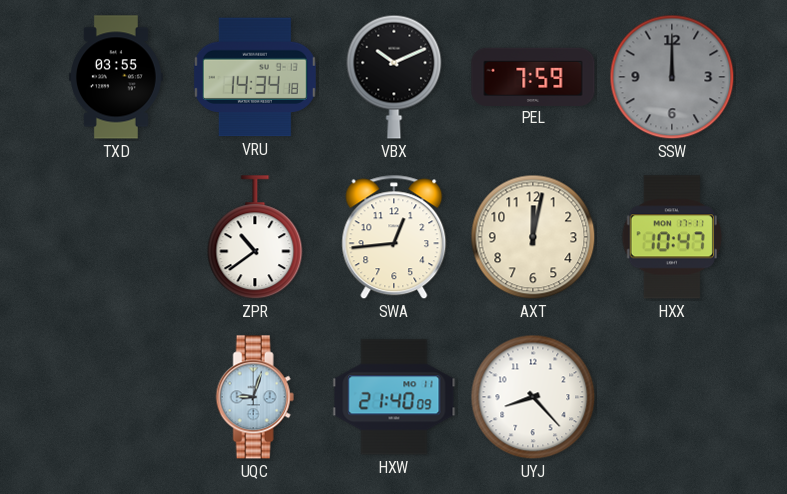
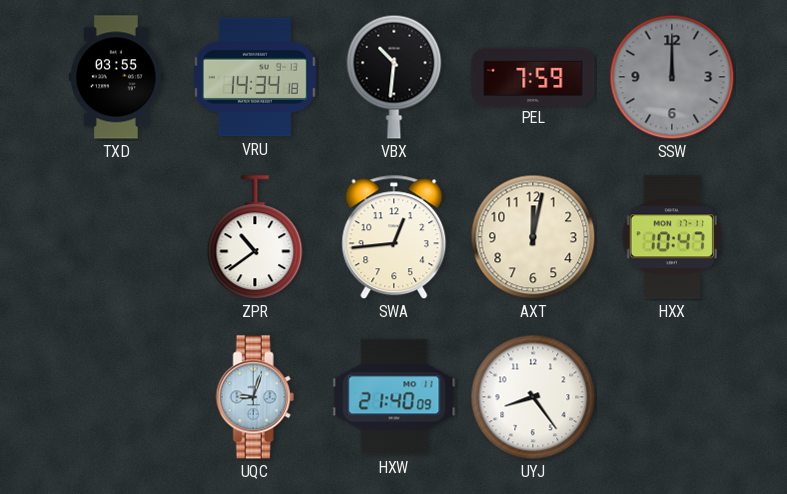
VBX: 10:11 -> 10:31
UYJ: 8:23 -> 8:24
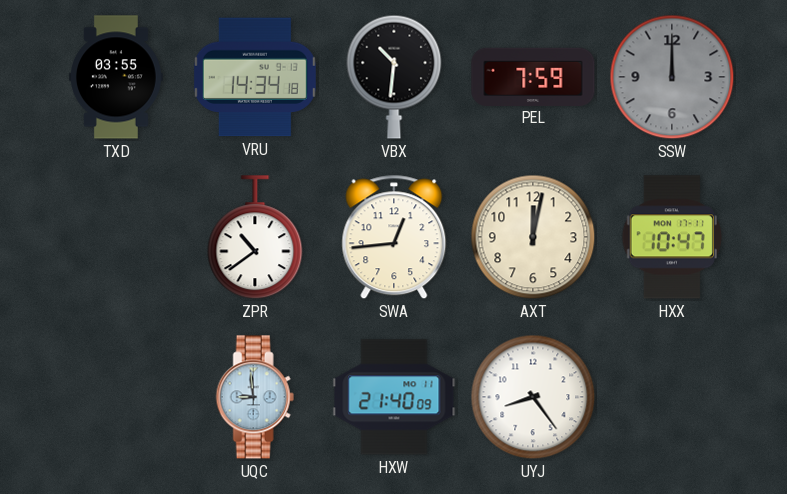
UQC: 9:03 -> 8:59
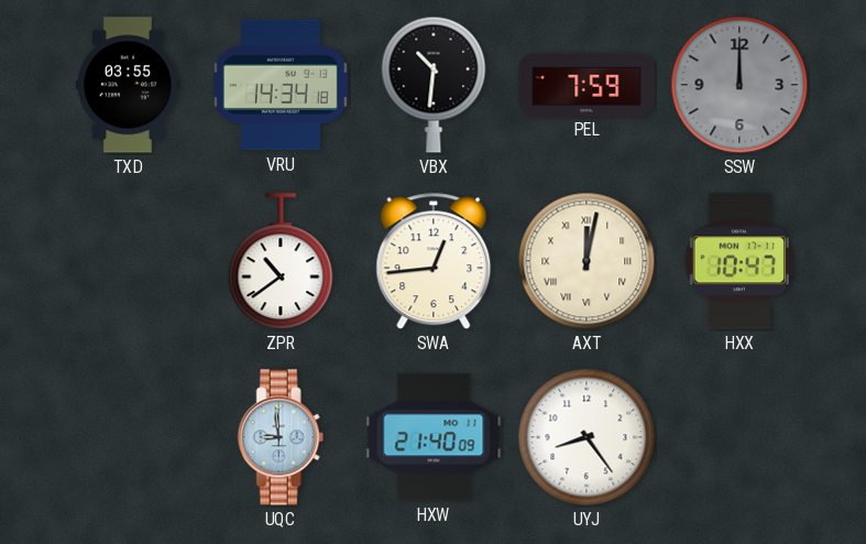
AXT numerals: Arabic -> Roman
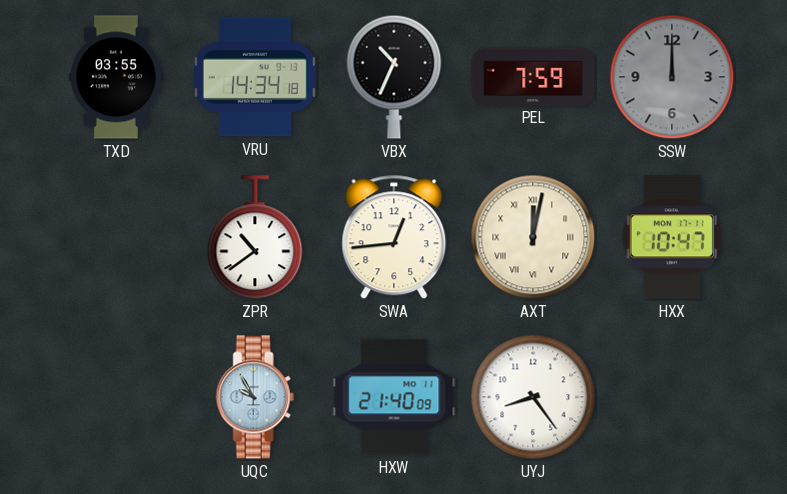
VBX: 10:31 -> 10:34
UQC: 8:59 -> 9:55
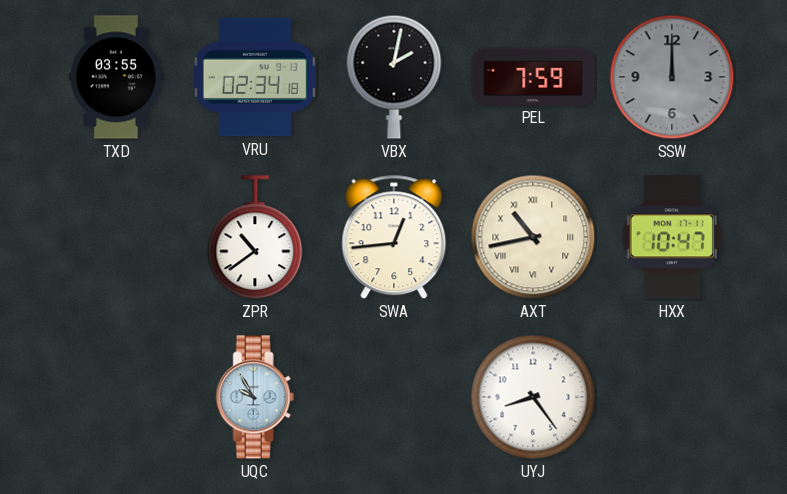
VRU: 14:34 -> 02:34
VBX: 10:34 -> 2:02
AXT: 12:02 -> 10:43
HXW: 21:40 -> none
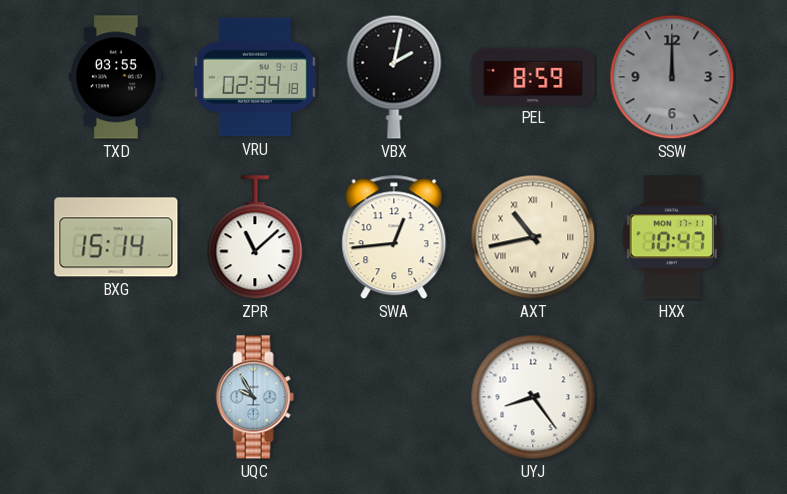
PEL: 7:59 -> 8:59
BXG: none -> 15:14
ZPR: 10:39 -> 11:08
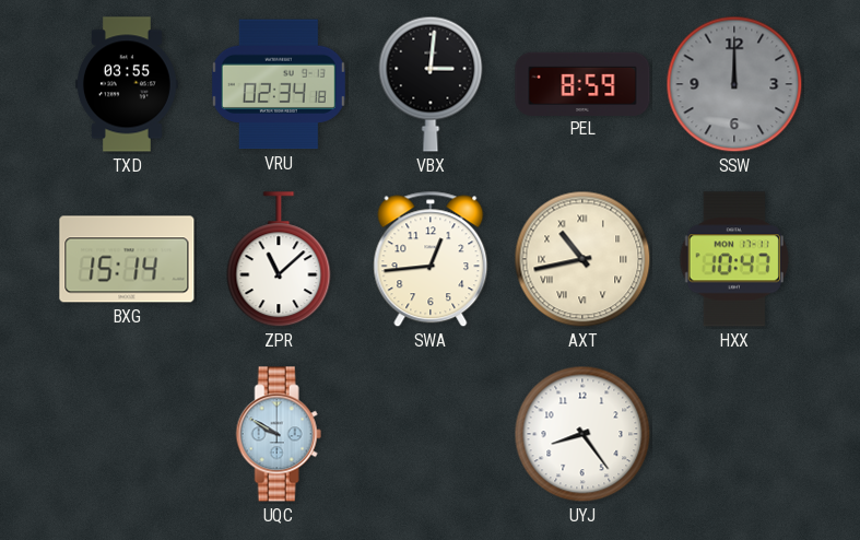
VBX: 2:02 -> 3:01
UQC: 9:55 -> 9:50
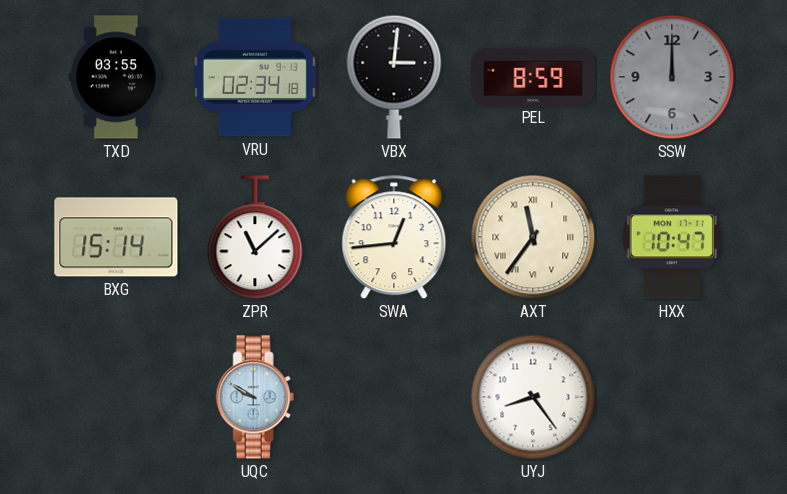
AXT: 10:43 -> 11:36
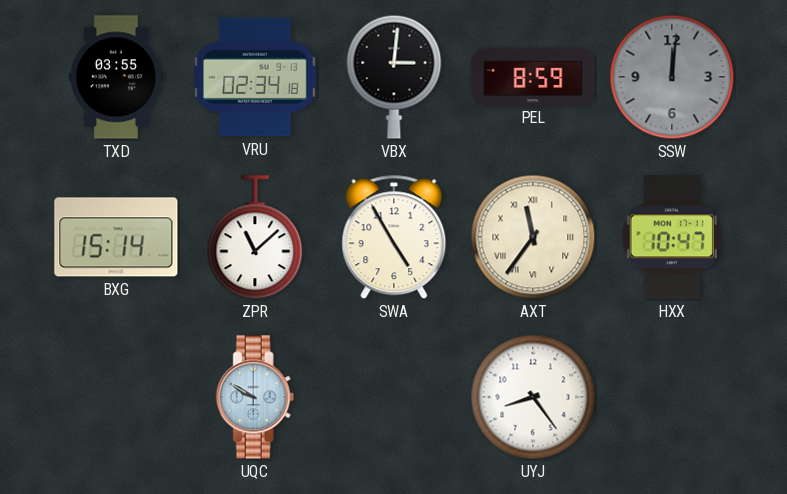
SSW: 12:00 -> 12:01
SWA: 12:44 -> 4:55
